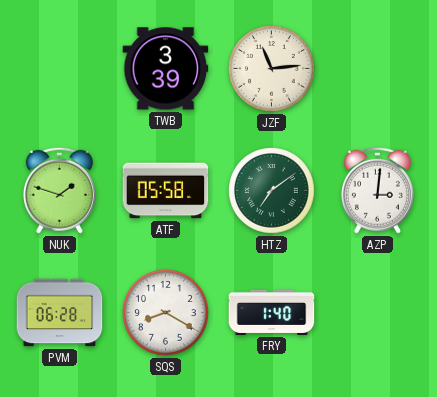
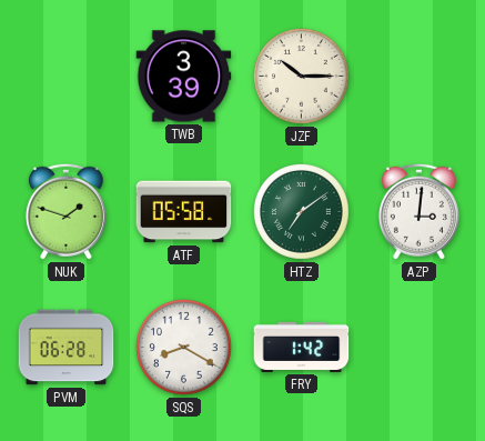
JZF: 11:14 -> 10:15
FRY: 1:40 -> 1:42
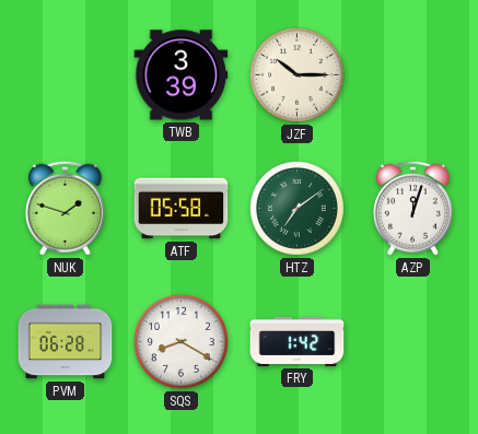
AZP: 3:01 -> 12:03
